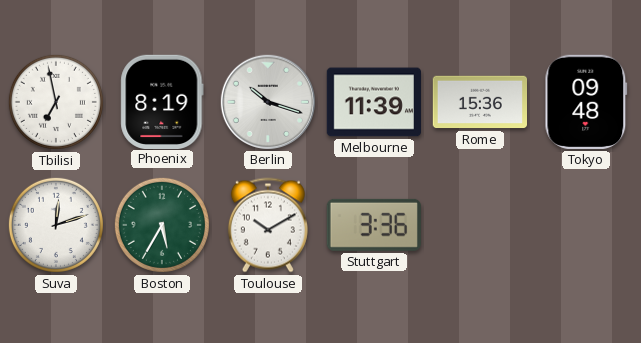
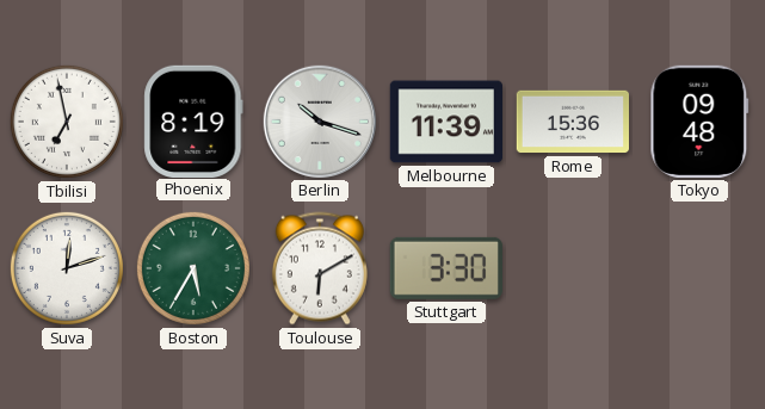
Toulouse: 10:10 -> 6:10
Stuttgart: 3:36 -> 3:30
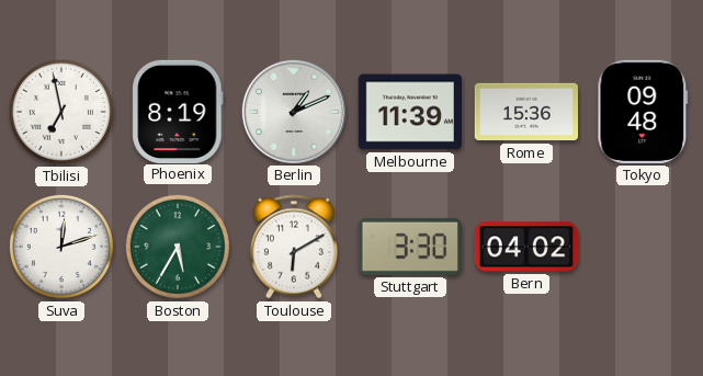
Berlin: 10:18 -> 1:11
Bern: none -> 04:02
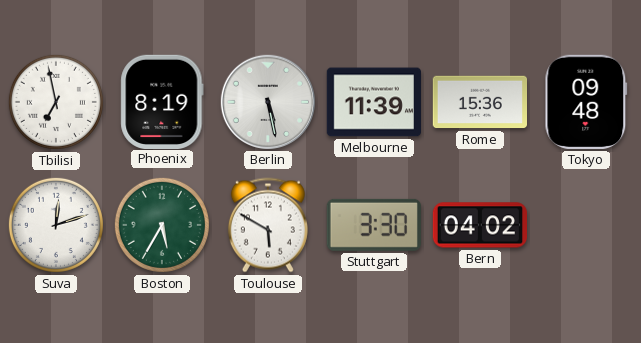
Berlin: 1:11 -> 5:28
Toulouse: 6:10 -> 5:50
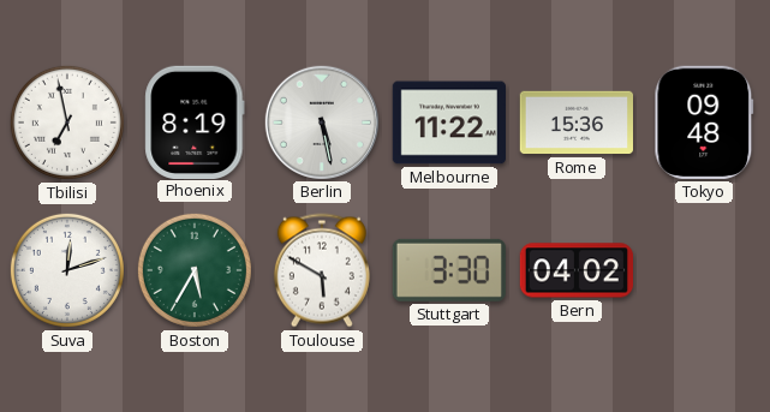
Melbourne: 11:39 -> 11:22
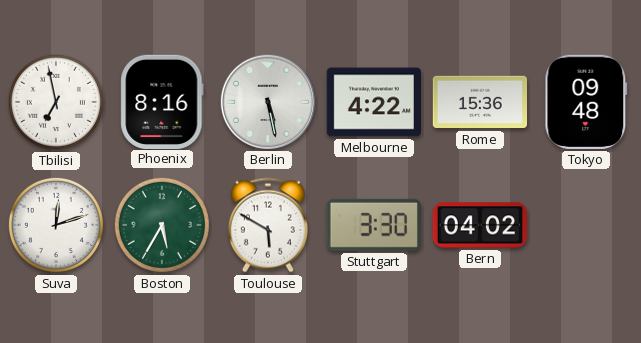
Phoenix: 8:19 -> 8:16
Melbourne: 11:22 -> 4:22
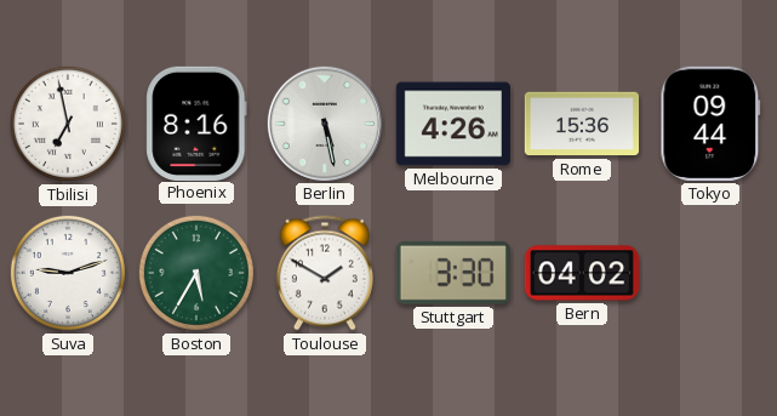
Melbourne: 4:22 -> 4:26
Tokyo: 09:48 -> 09:44
Suva: 12:12 -> 9:12
Toulouse: 5:50 -> 1:50
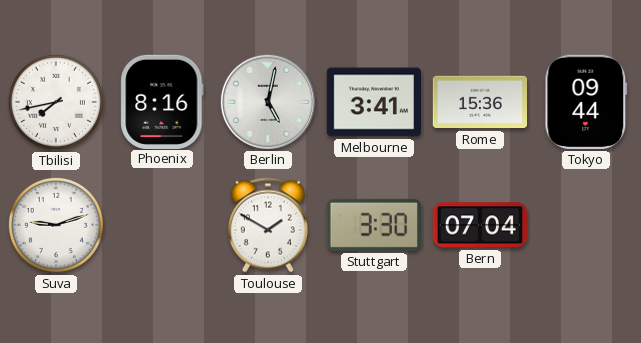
Tbilisi: 6:58 -> 7:43
Berlin: 5:28 -> 5:02
Melbourne: 4:26 -> 3:41
Boston: 5:35 -> none
Bern: 04:02 -> 07:04
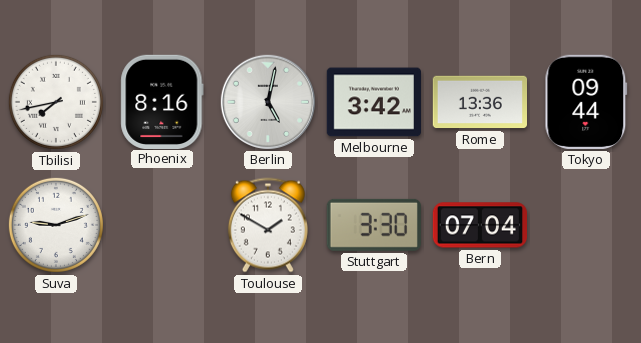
Melbourne: 3:41 -> 3:42
Rome: 15:36 -> 13:36
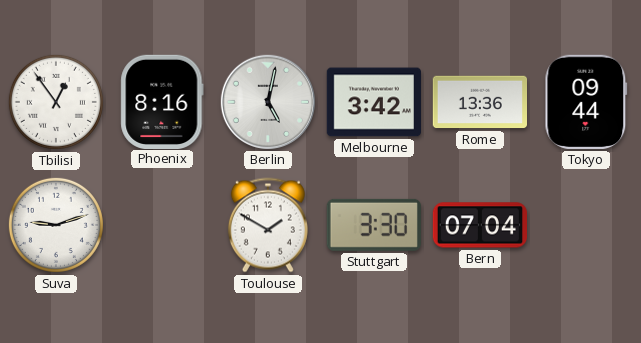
Tbilisi: 7:43 -> 12:54
